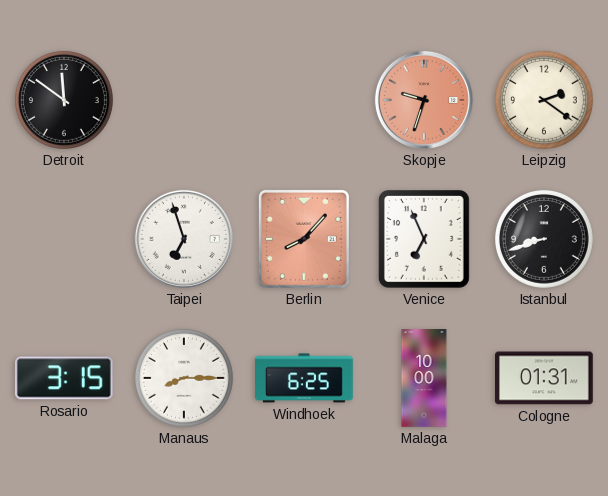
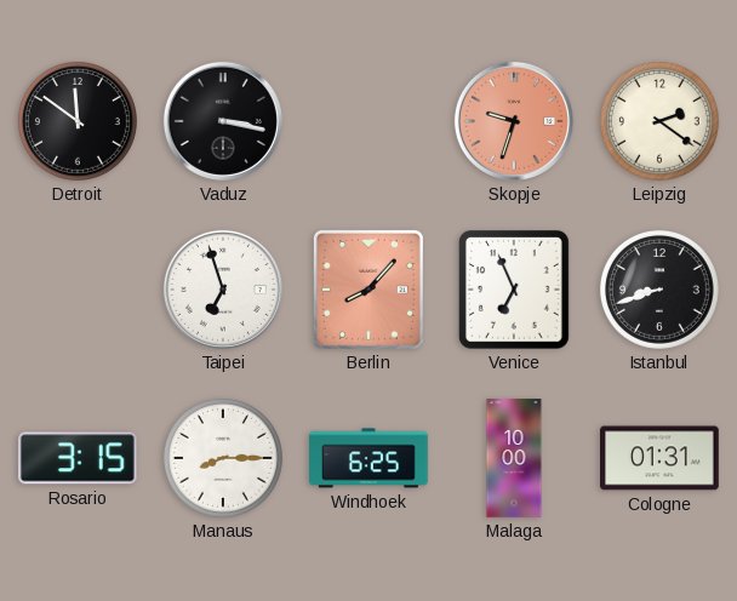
Vaduz: none -> 3:17
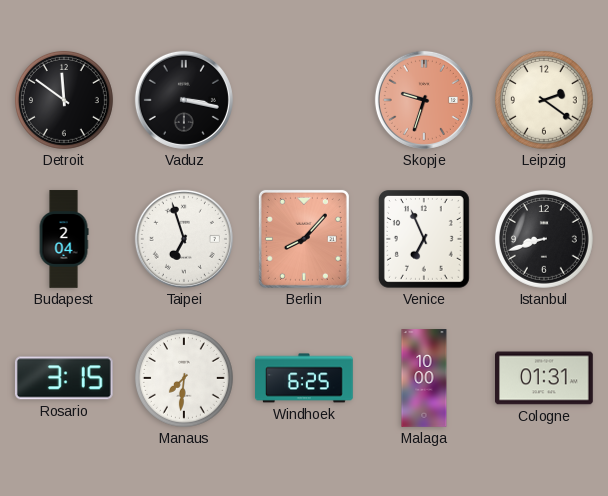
Budapest: none -> 2:04
Manaus: 8:15 -> 7:31
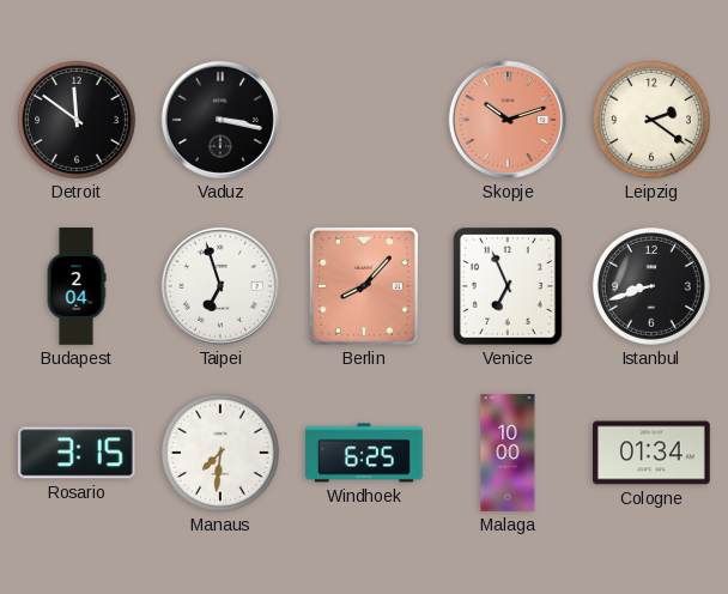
Skopje: 9:33 -> 10:12
Cologne: 01:31 -> 01:34
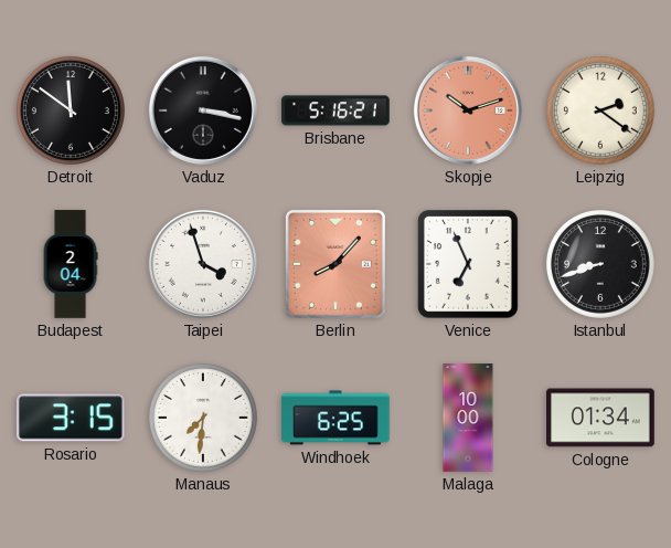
Brisbane: none -> 5:16
Taipei: 6:57 -> 3:57
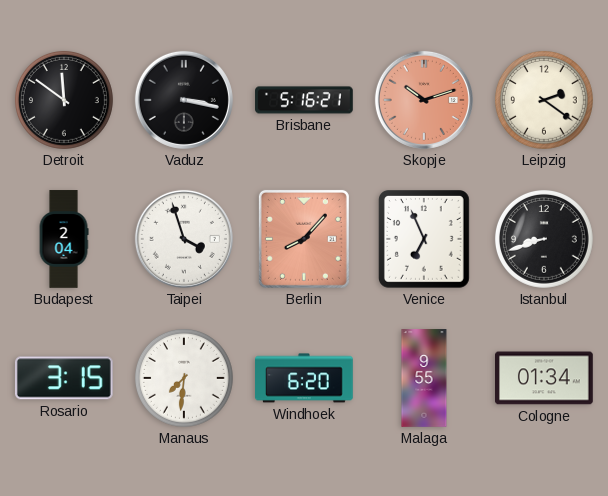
Windhoek: 6:25 -> 6:20
Malaga: 10:00 -> 9:55
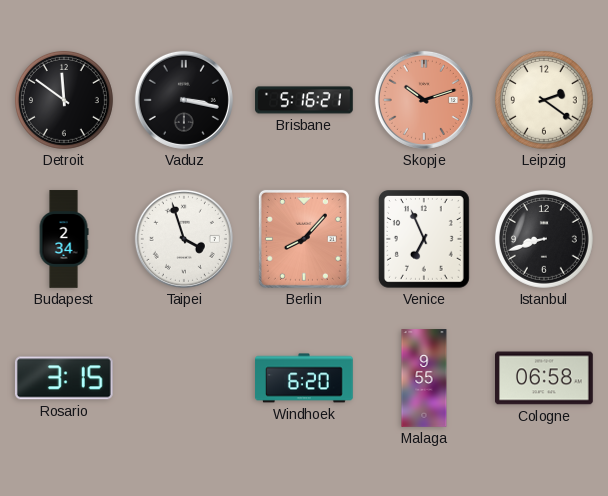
Budapest: 2:04 -> 2:34
Manaus: 7:31 -> none
Cologne: 01:34 -> 06:58
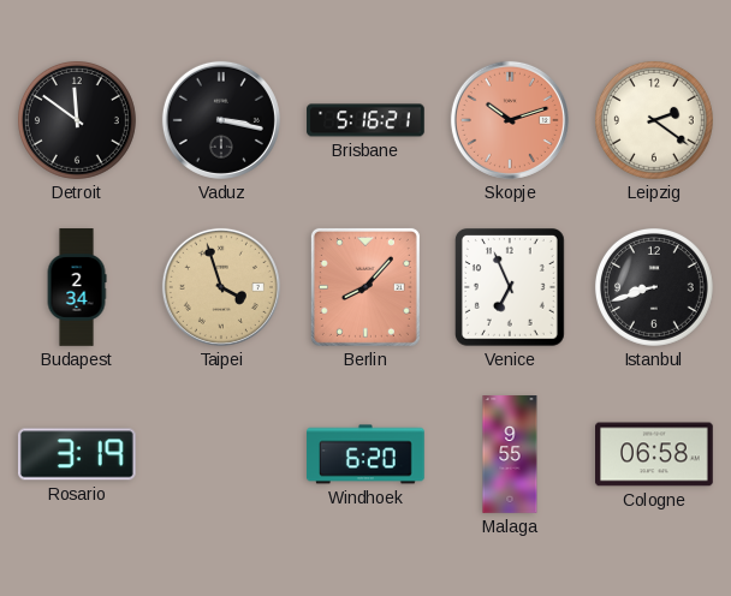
Taipei dial: white -> champagne
Rosario: 3:15 -> 3:19
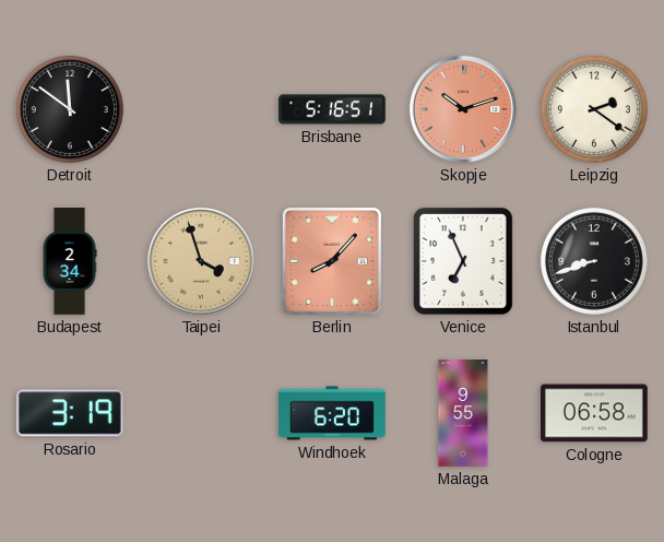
Vaduz: 3:17 -> none
Brisbane: 5:16:21 -> 5:16:51
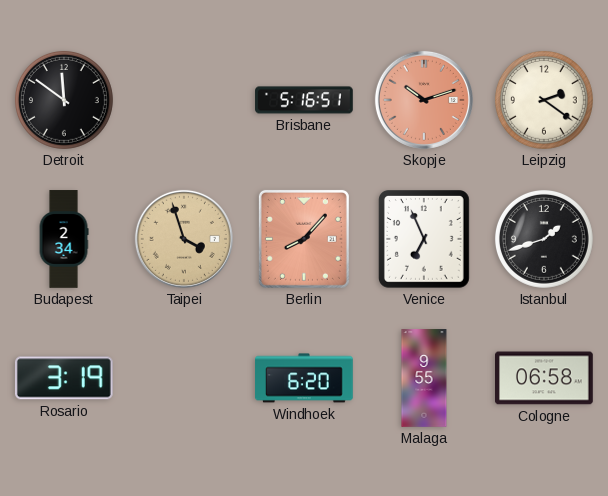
Istanbul: 8:42 -> 1:42
